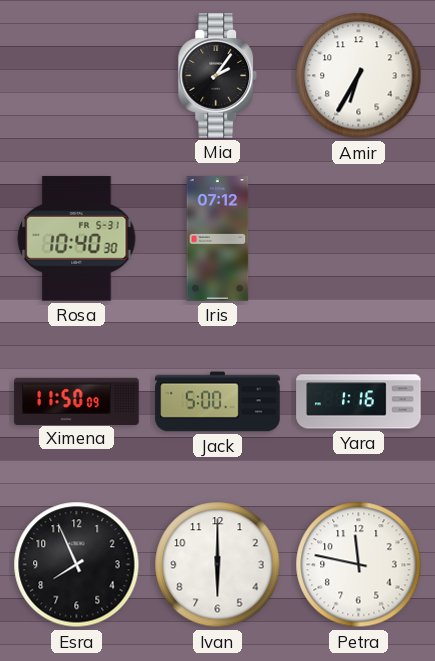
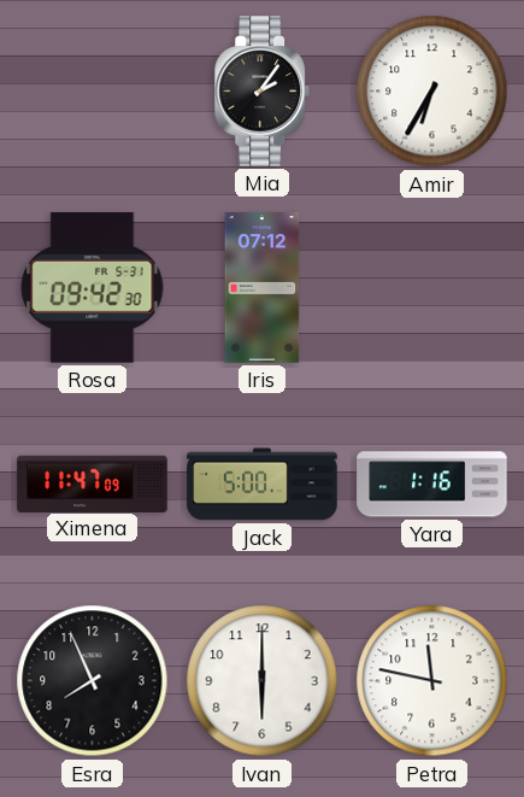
Rosa: 10:40 -> 09:42
Ximena: 11:50 -> 11:47
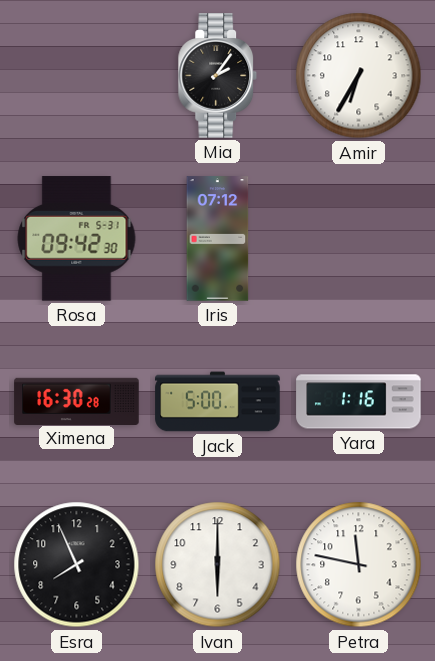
Ximena: 11:47 -> 16:30
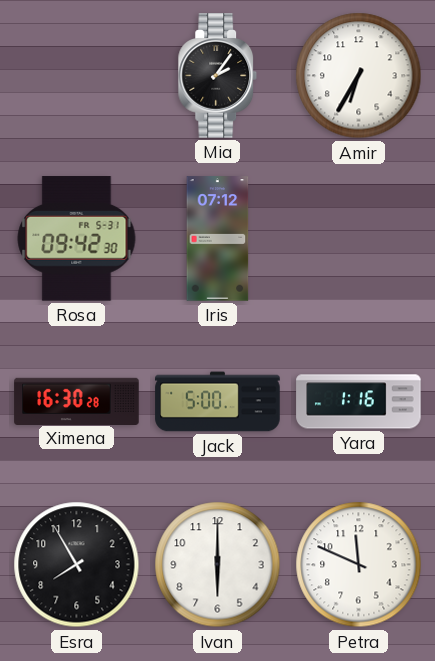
Esra: 7:56 -> 7:55
Petra: 11:47 -> 11:49
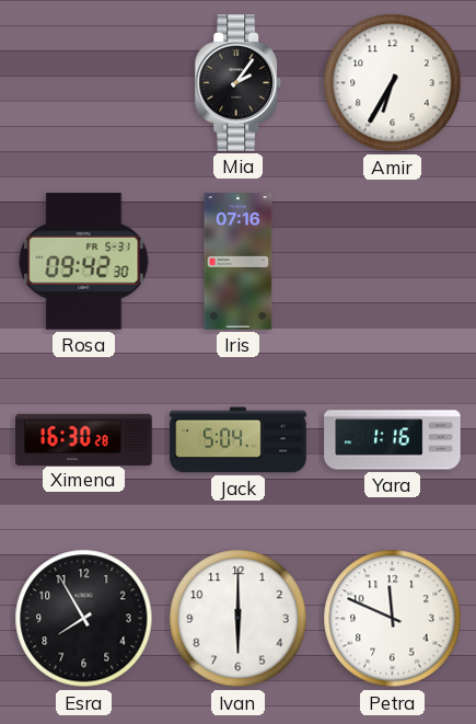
Iris: 07:12 -> 07:16
Jack: 5:00 -> 5:04
